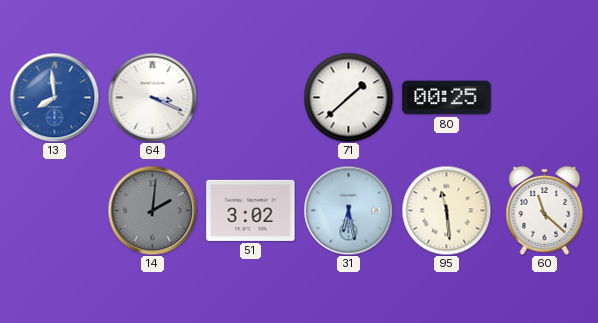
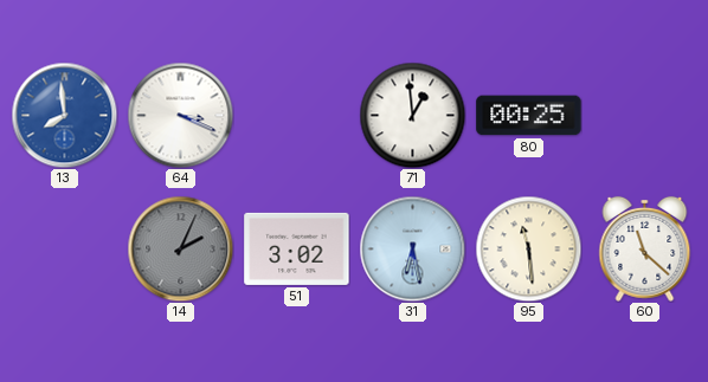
71: 1:38 -> 12:59
14: 2:01 -> 2:04
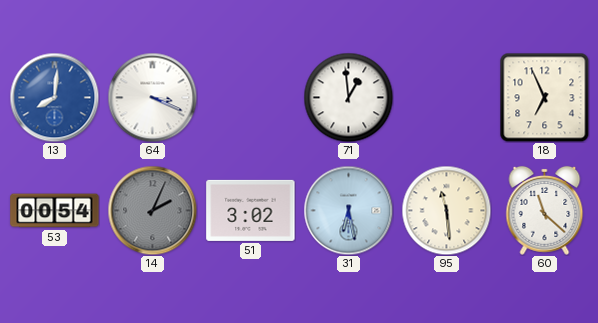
13: 7:59 -> 8:01
80: 00:25 -> none
18: none -> 6:56
53: none -> 00:54
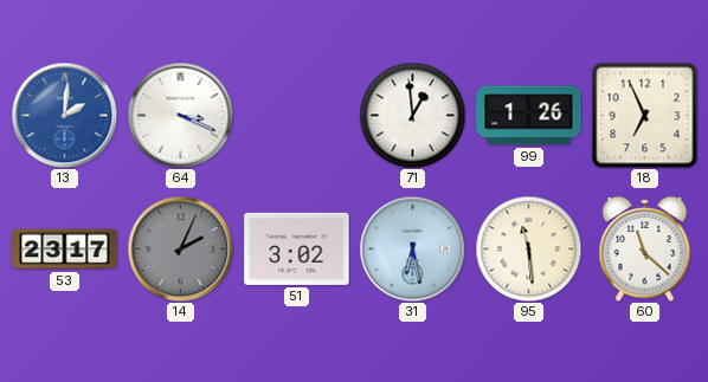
13: 8:01 -> 2:01
99: none -> 1:26
53: 00:54 -> 23:17
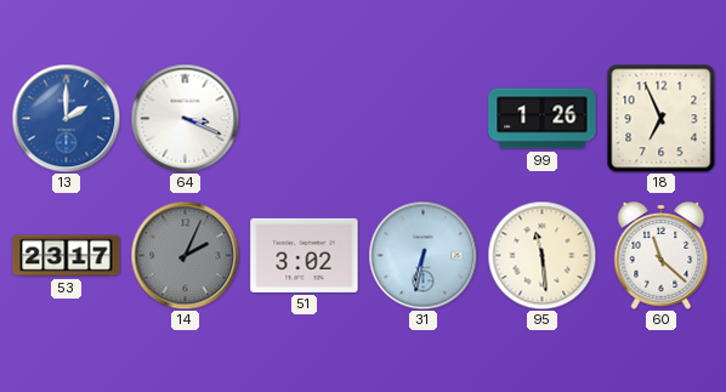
13: 2:01 -> 2:00
71: 12:59 -> none
31: 6:28 -> 6:32
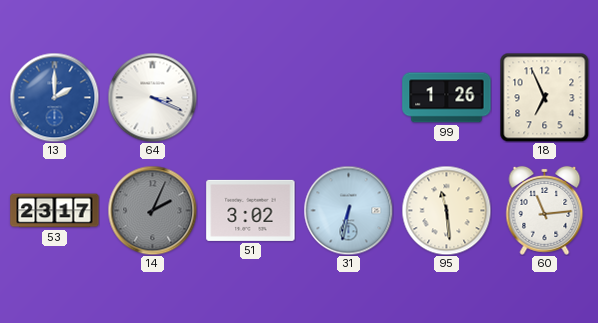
60: 11:22 -> 11:14
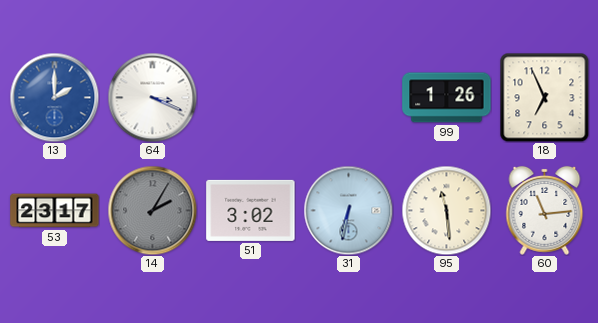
14: 2:04 -> 2:05
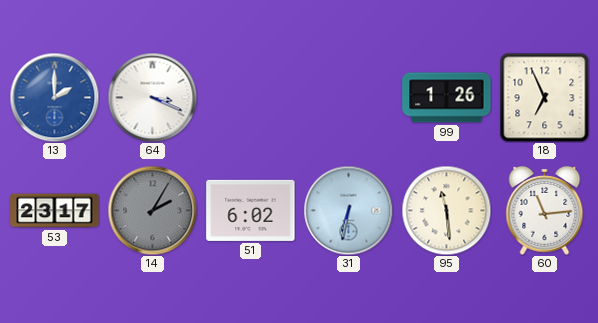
51: 3:02 -> 6:02
